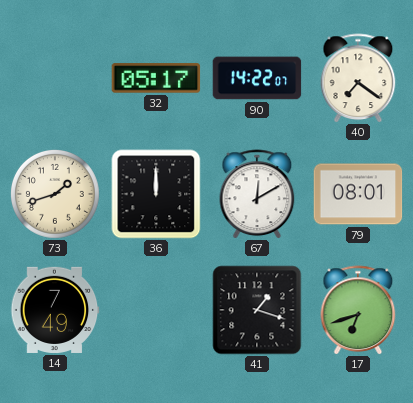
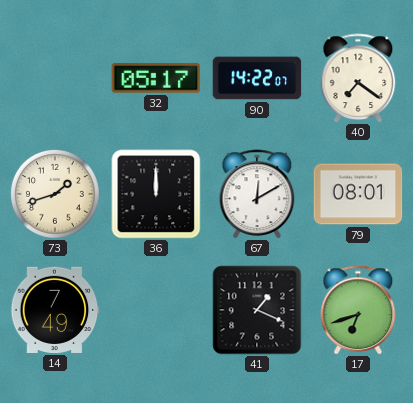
41: 1:18 -> 1:19
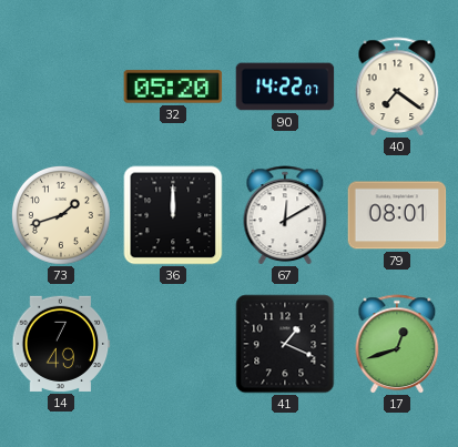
32: 05:17 -> 05:20
17: 6:42 -> 12:42
